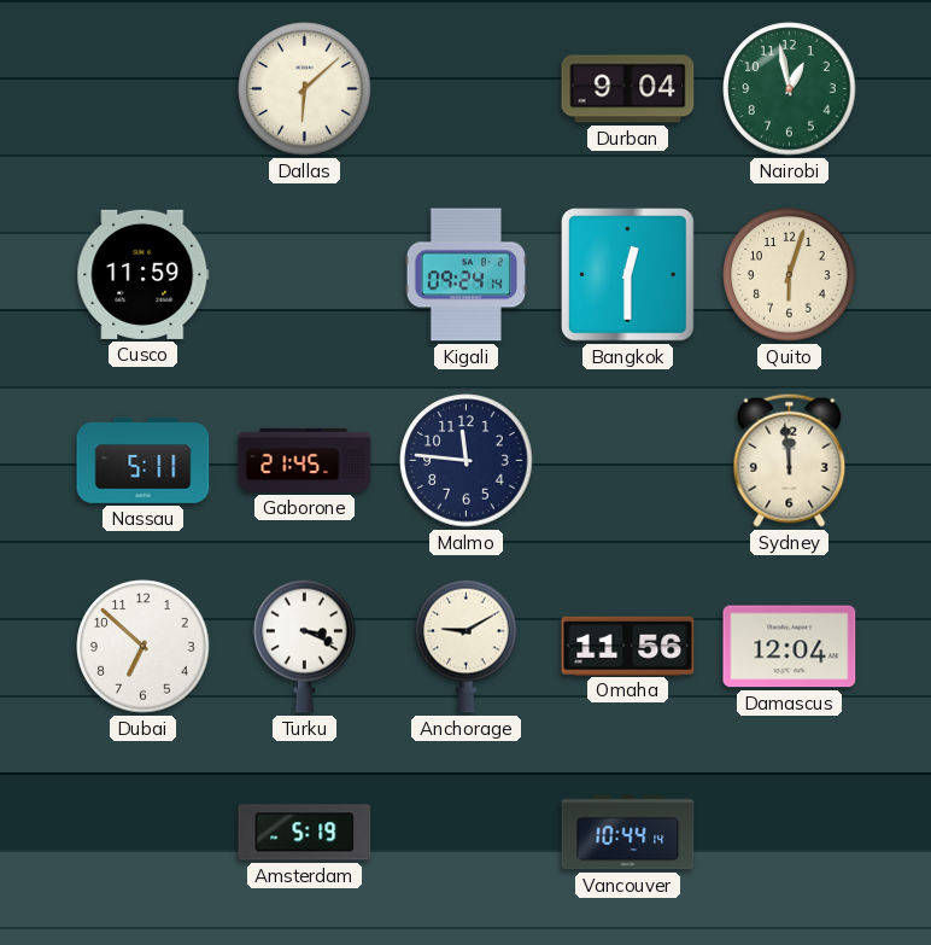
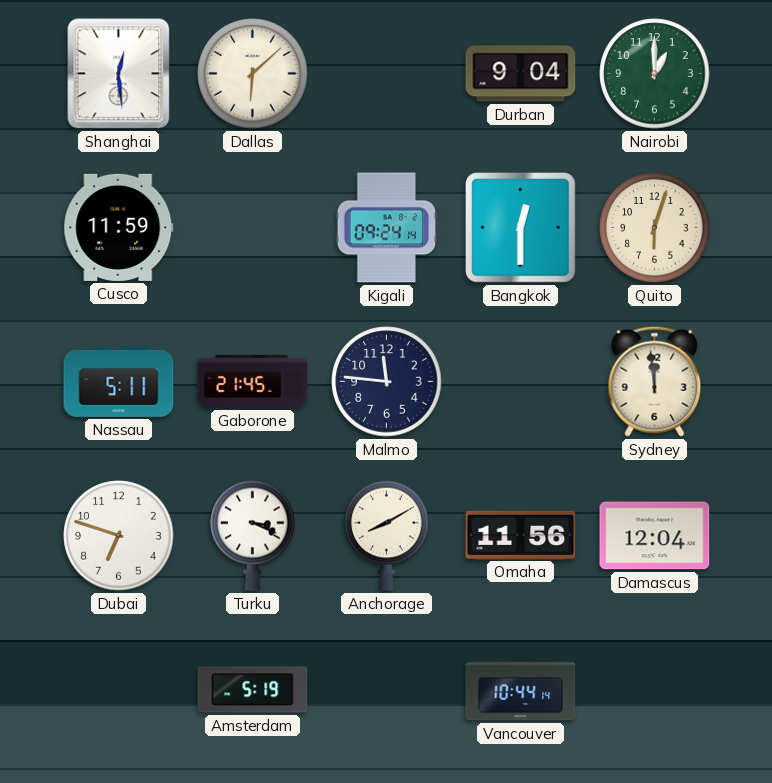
Shanghai: none -> 12:29
Nairobi: 12:58 -> 1:00
Dubai: 6:52 -> 6:48
Anchorage: 9:10 -> 8:10
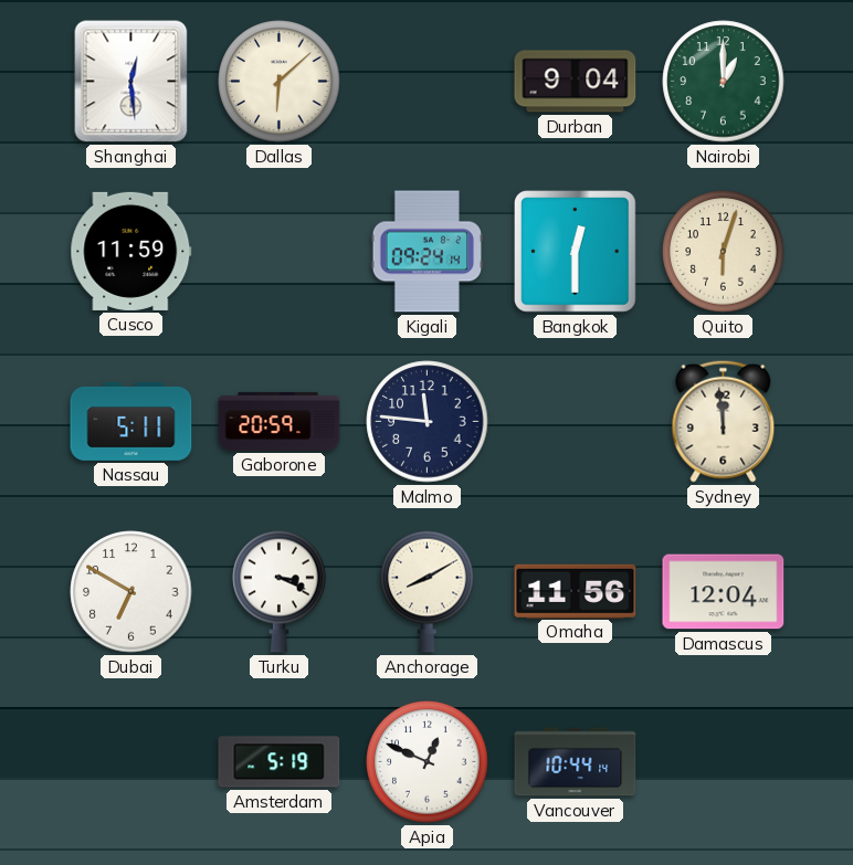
Gaborone: 21:45 -> 20:59
Dubai: 6:48 -> 6:50
Apia: none -> 12:49
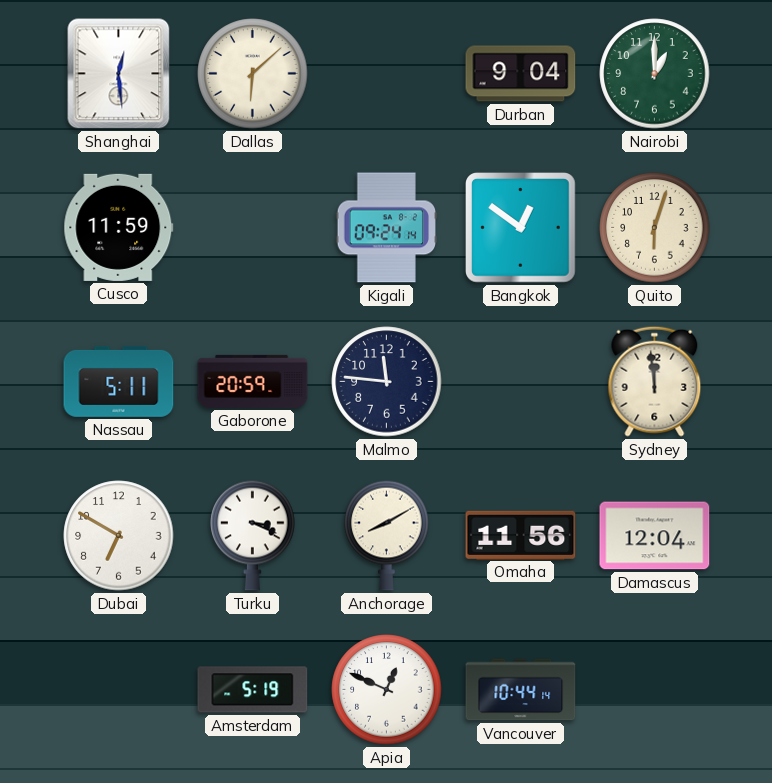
Bangkok: 12:30 -> 12:51
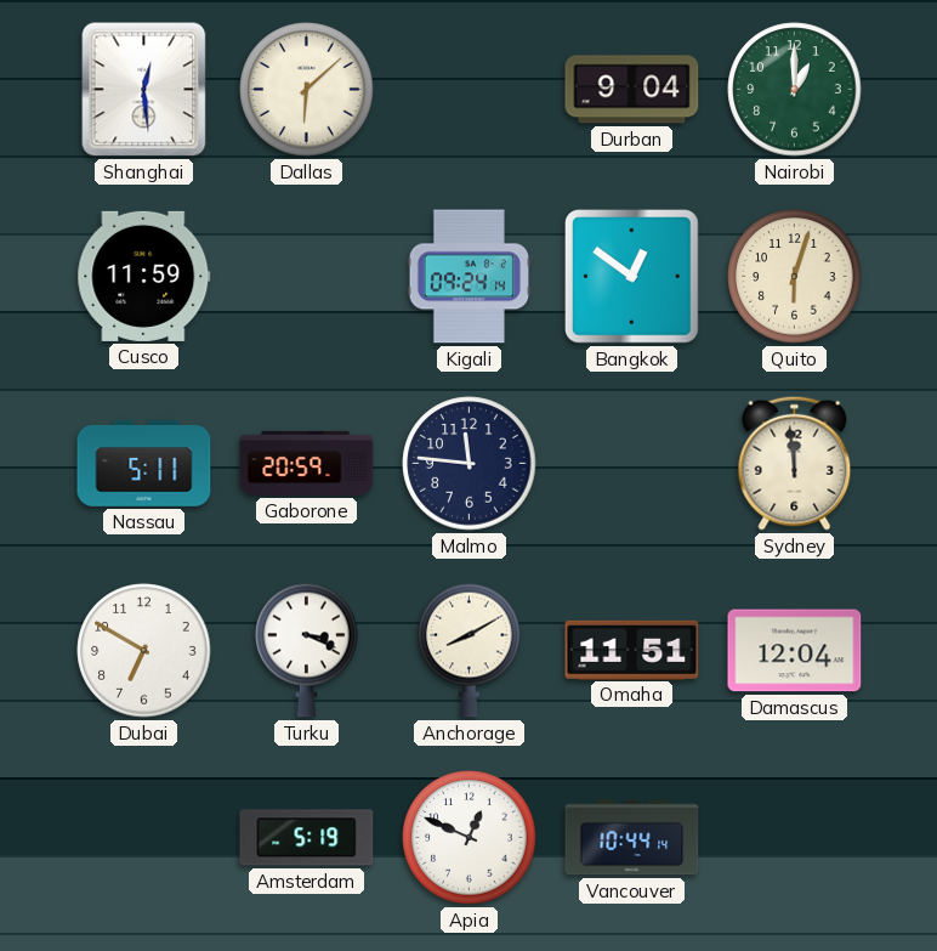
Omaha: 11:56 -> 11:51
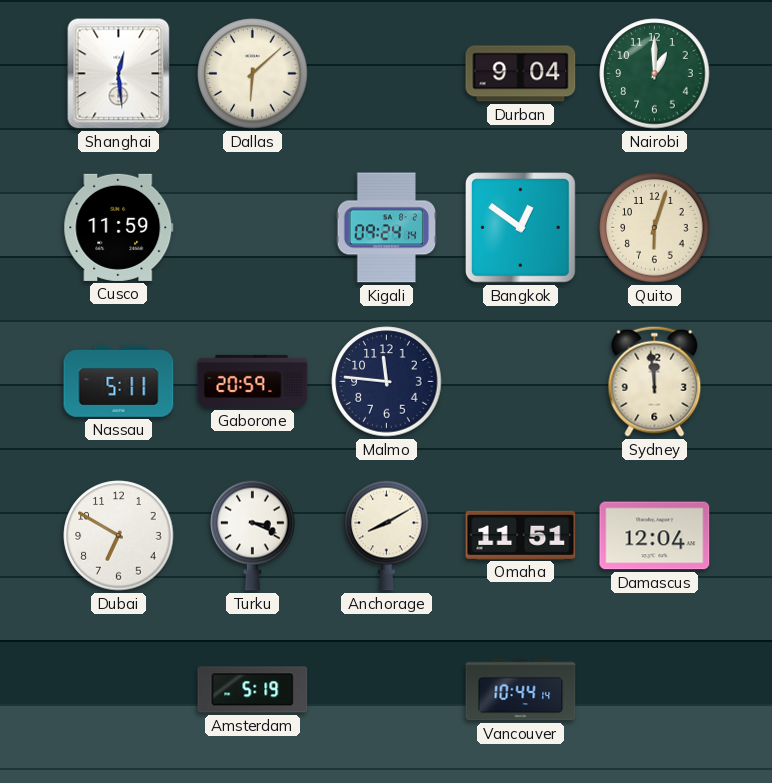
Apia: 12:49 -> none
